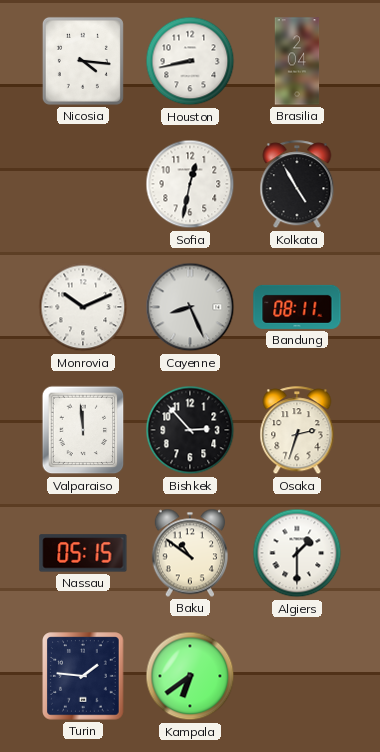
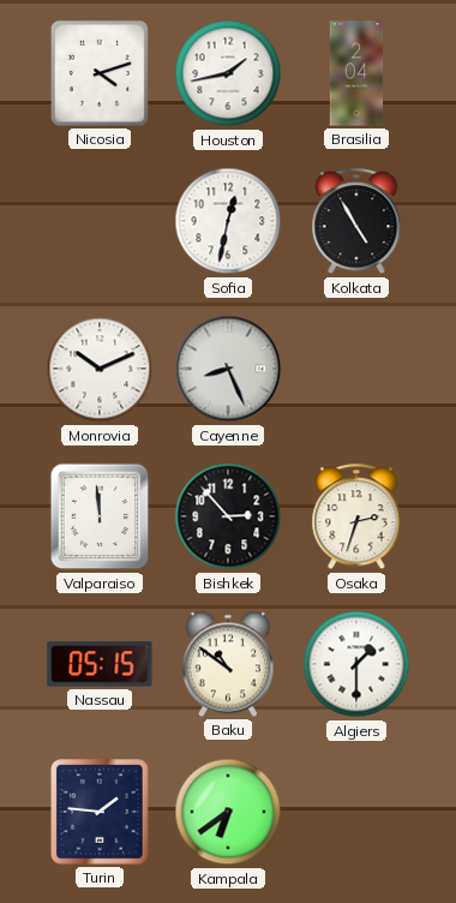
Nicosia: 4:16 -> 4:12
Houston: 8:43 -> 1:43
Bandung: 08:11 -> none
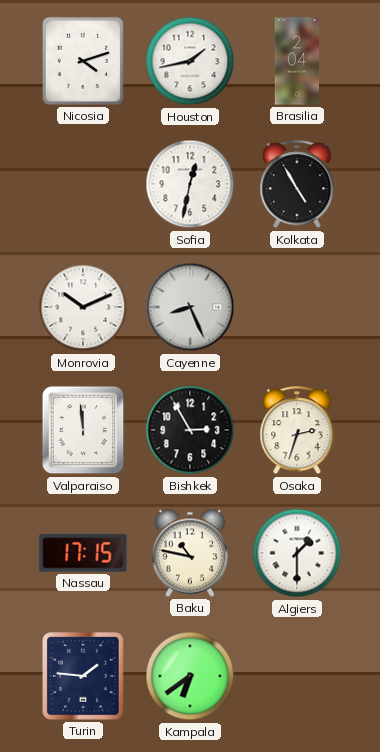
Bishkek: 2:53 -> 2:55
Nassau: 05:15 -> 17:15
Baku: 10:51 -> 10:47
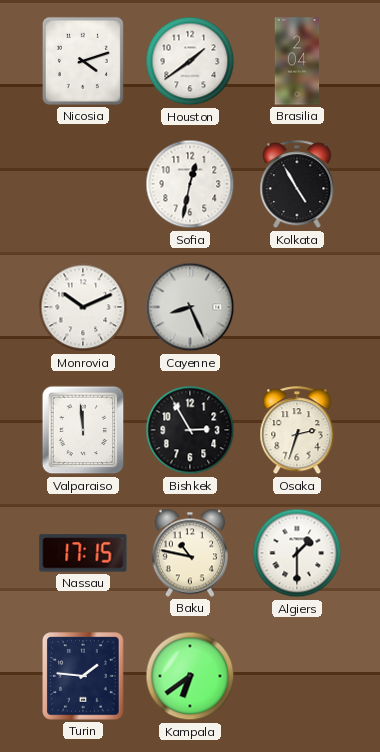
Houston: 1:43 -> 1:39
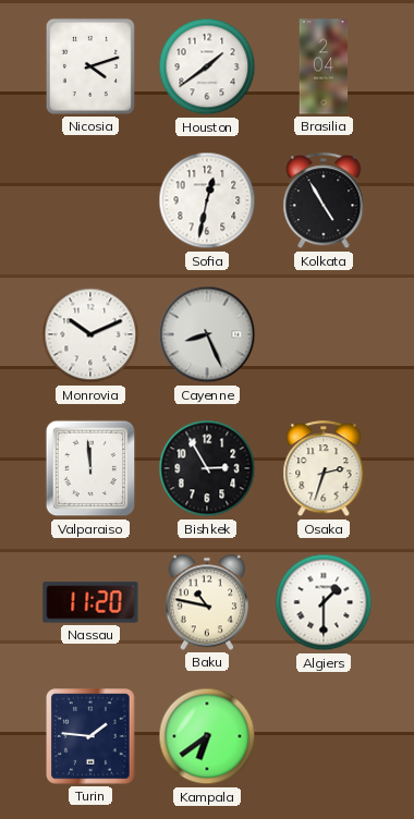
Nassau: 17:15 -> 11:20
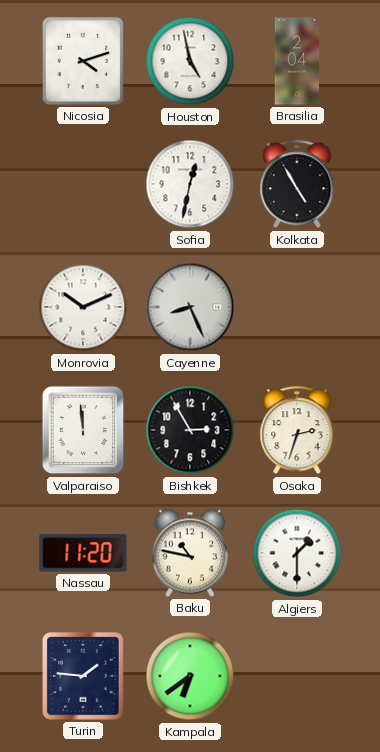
Houston: 1:39 -> 4:58
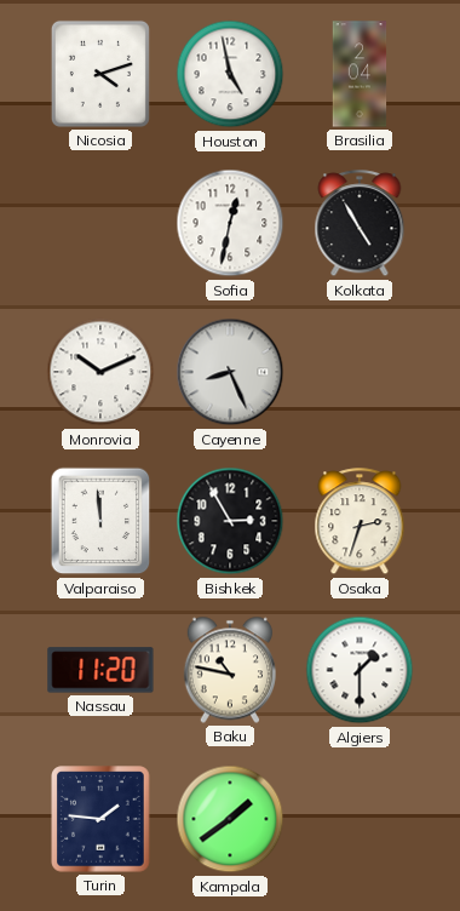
Kampala: 6:39 -> 1:39
